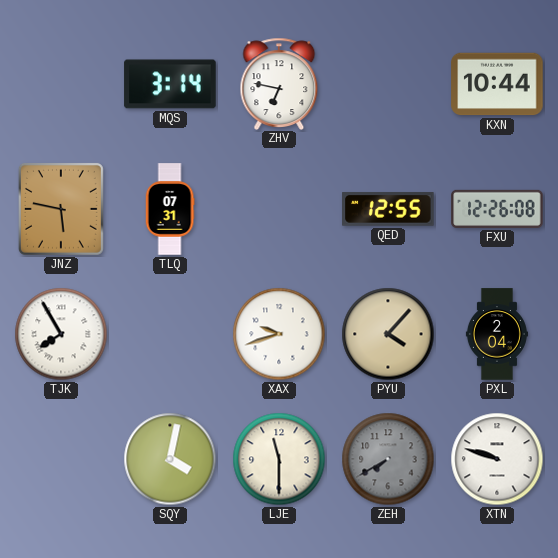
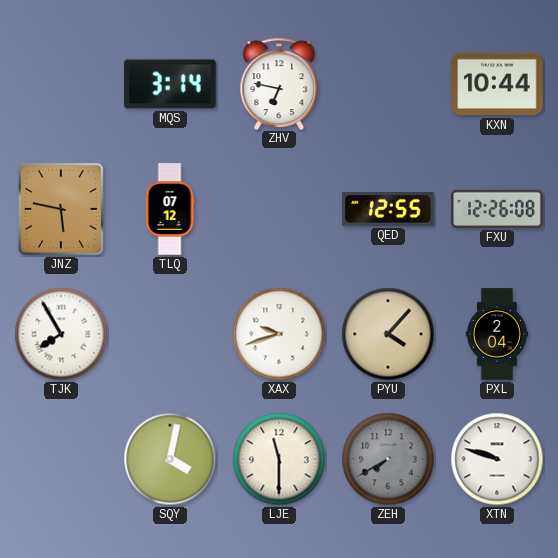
TLQ: 07:31 -> 07:12
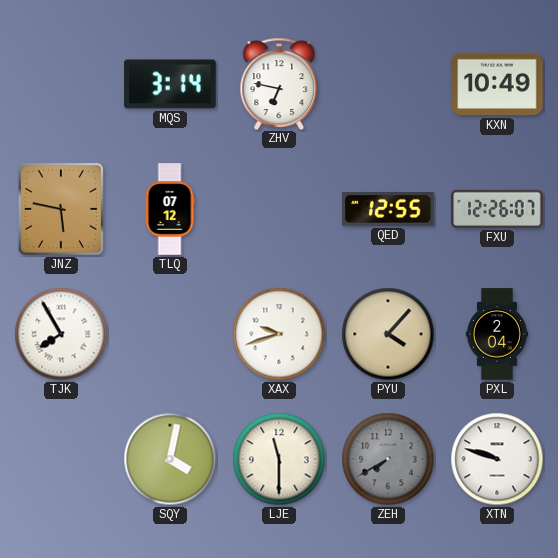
KXN: 10:44 -> 10:49
FXU: 12:26:08 -> 12:26:07
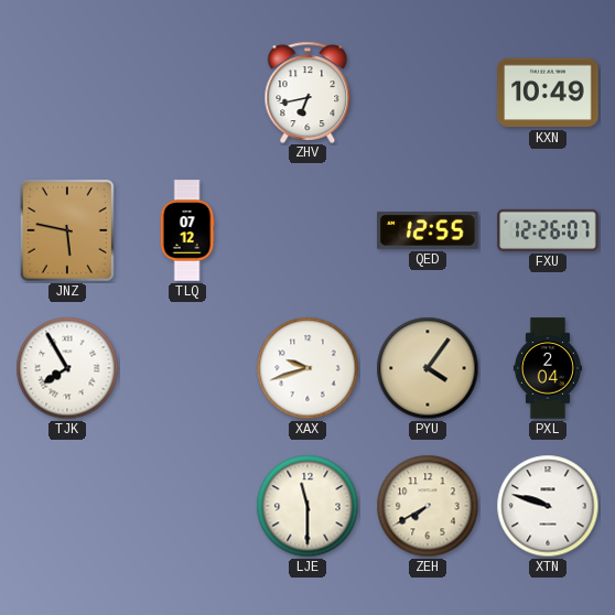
MQS: 3:14 -> none
ZHV: 6:47 -> 6:43
PYU: 4:07 -> 4:06
SQY: 4:02 -> none
ZEH dial: grey -> cream
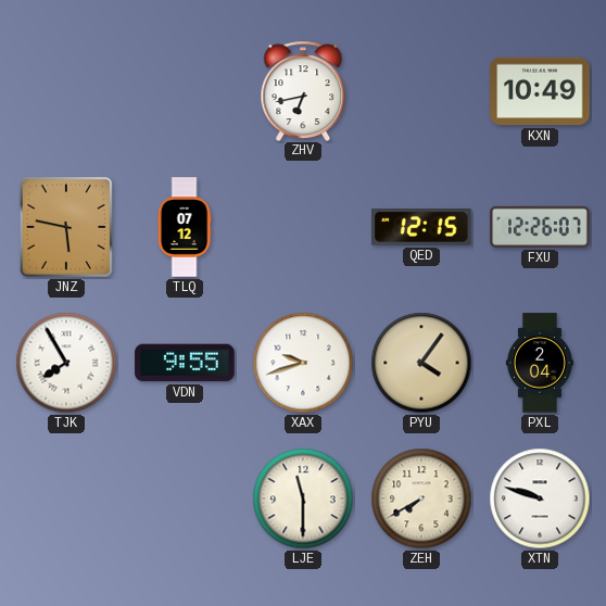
QED: 12:55 -> 12:15
VDN: none -> 9:55
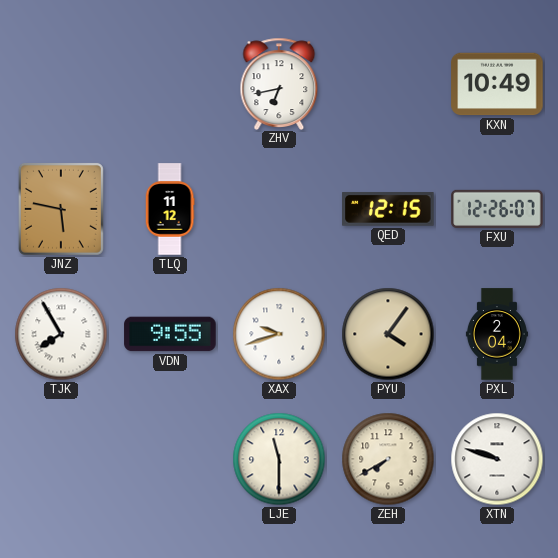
TLQ: 07:12 -> 11:12
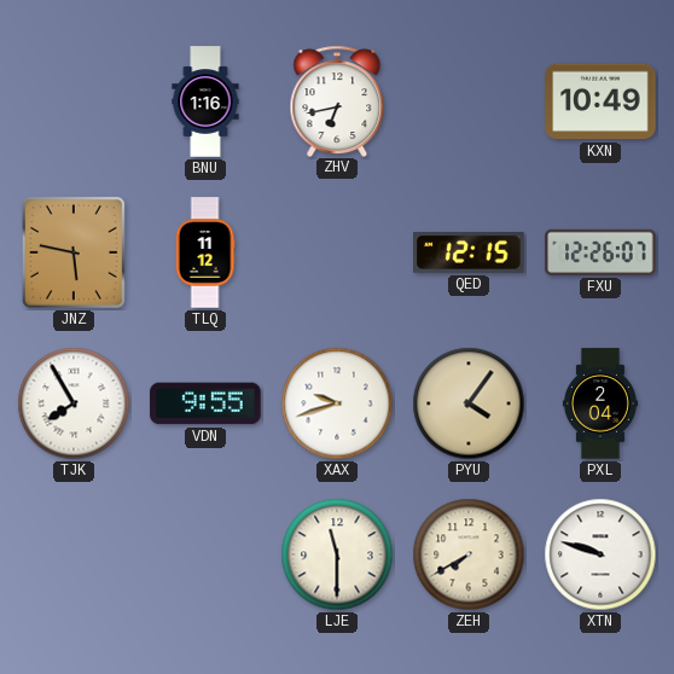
BNU: none -> 1:16
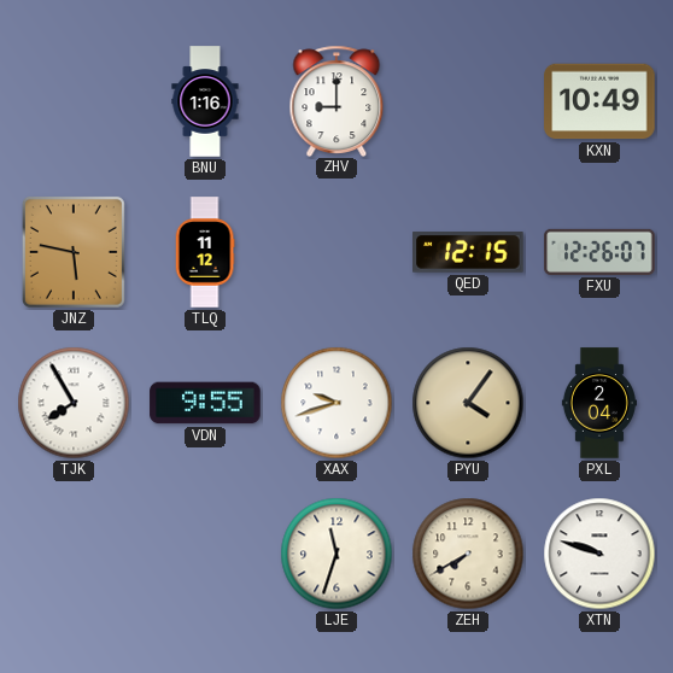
ZHV: 6:43 -> 9:00
LJE: 11:30 -> 11:33
